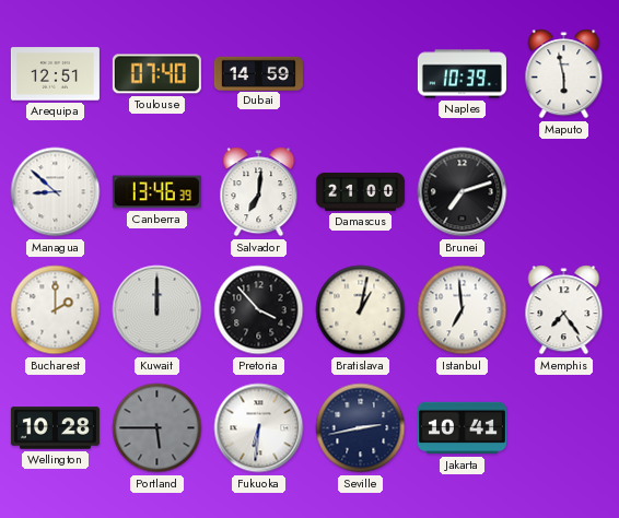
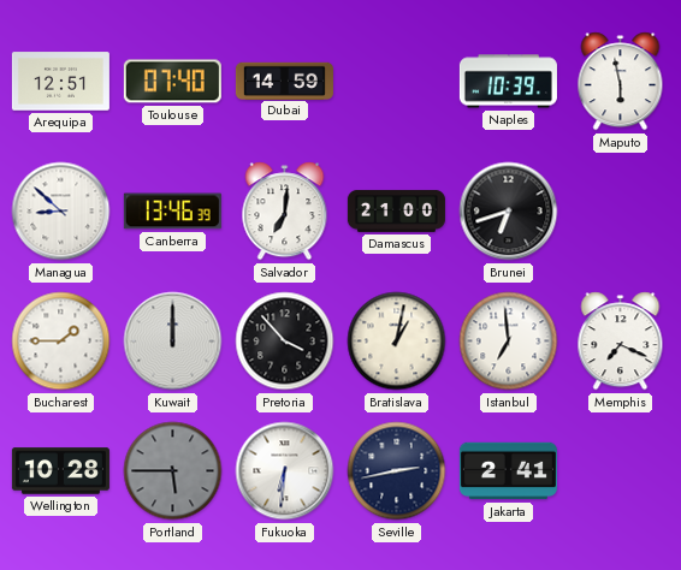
Brunei: 7:12 -> 6:42
Bucharest: 2:00 -> 1:45
Memphis: 7:24 -> 7:19
Jakarta: 10:41 -> 2:41
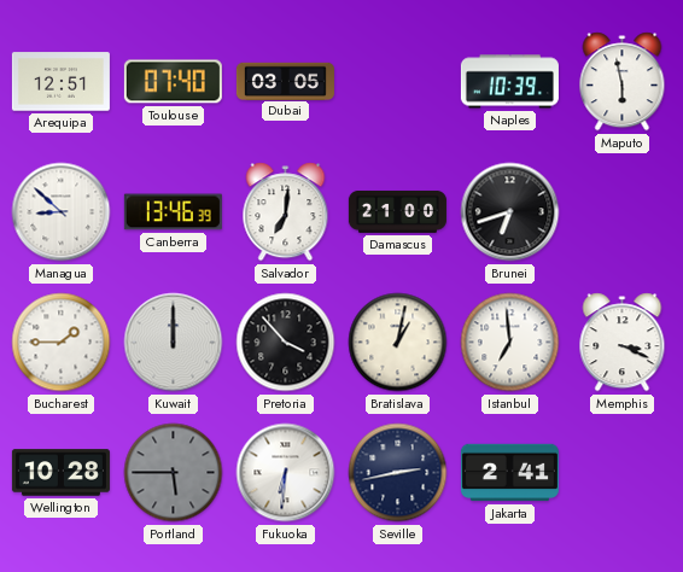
Dubai: 14:59 -> 03:05
Memphis: 7:19 -> 3:19
